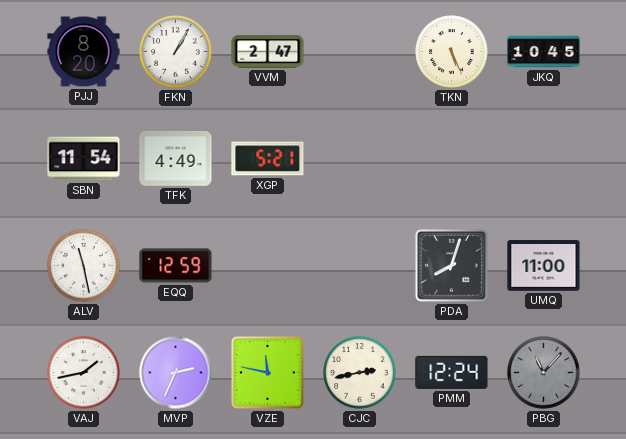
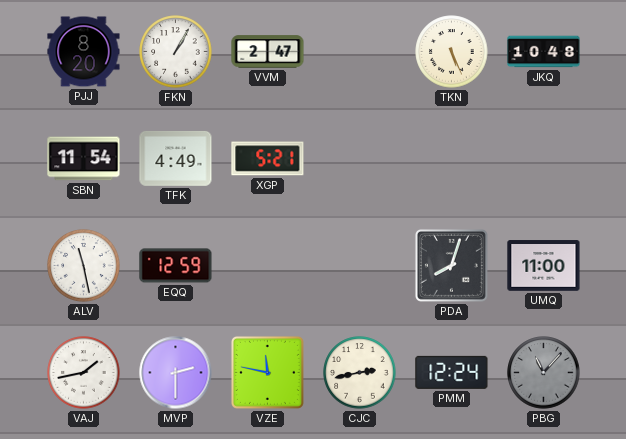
JKQ: 10:45 -> 10:48
MVP: 2:34 -> 2:30
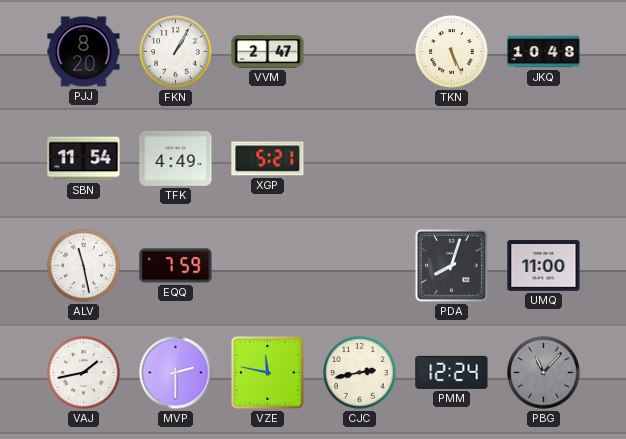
EQQ: 12:59 -> 7:59
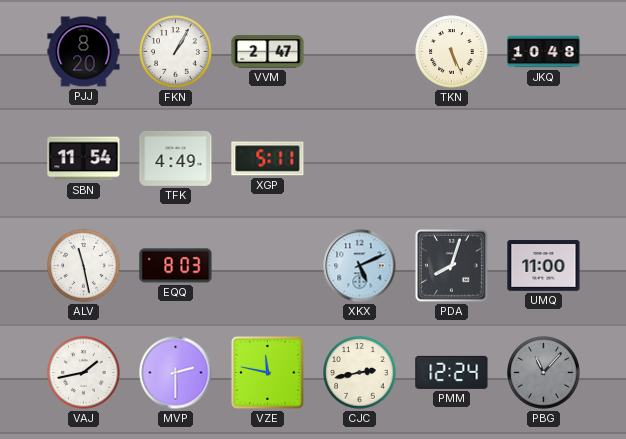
XGP: 5:21 -> 5:11
EQQ: 7:59 -> 8:03
XKX: none -> 5:11
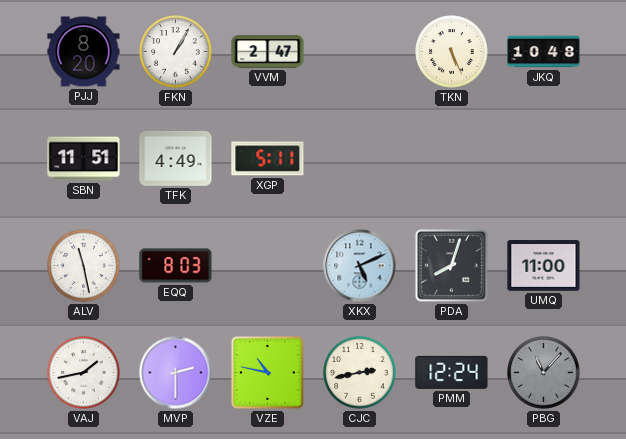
SBN: 11:54 -> 11:51
VZE: 11:47 -> 10:47
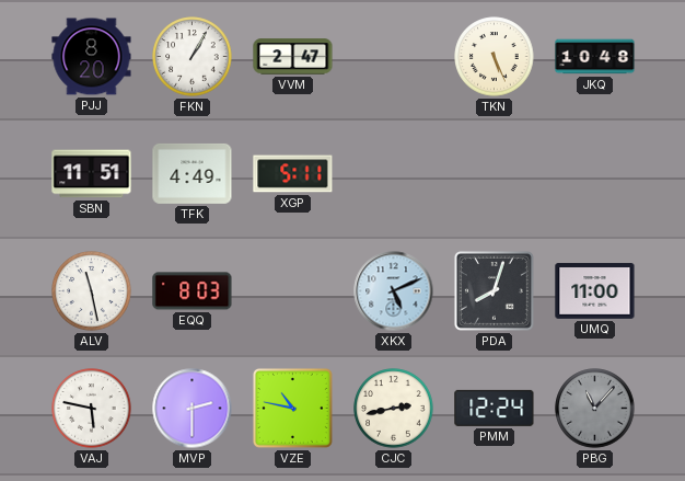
VAJ: 1:43 -> 5:47
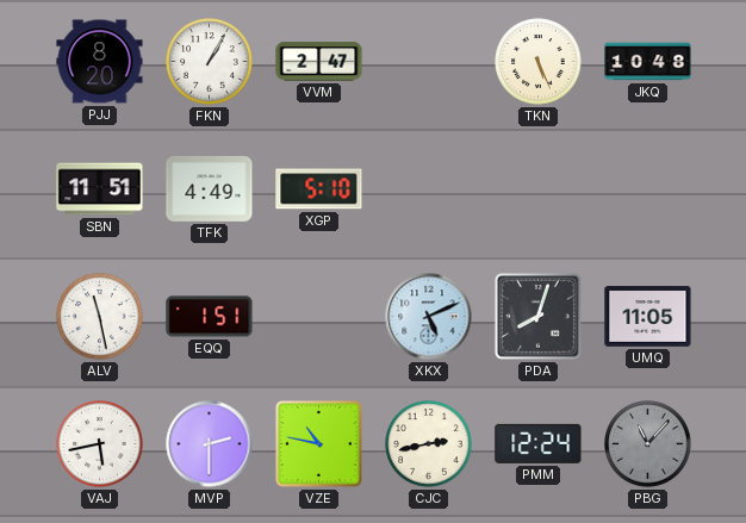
XGP: 5:11 -> 5:10
EQQ: 8:03 -> 1:51
UMQ: 11:00 -> 11:05
VAJ: 5:47 -> 5:43
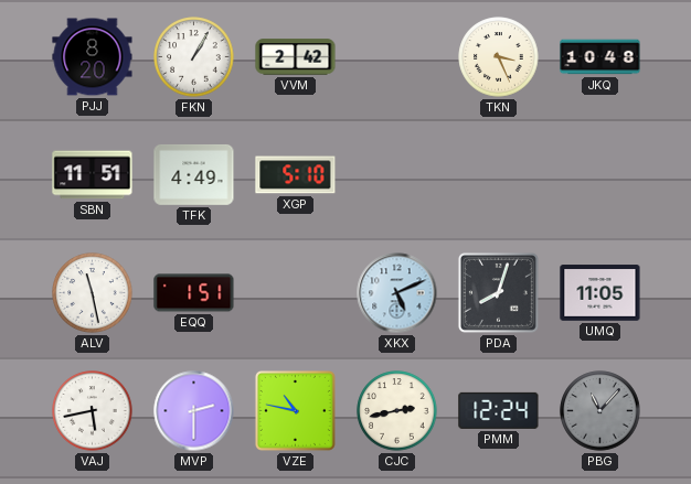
VVM: 2:47 -> 2:42
TKN: 5:26 -> 3:26
